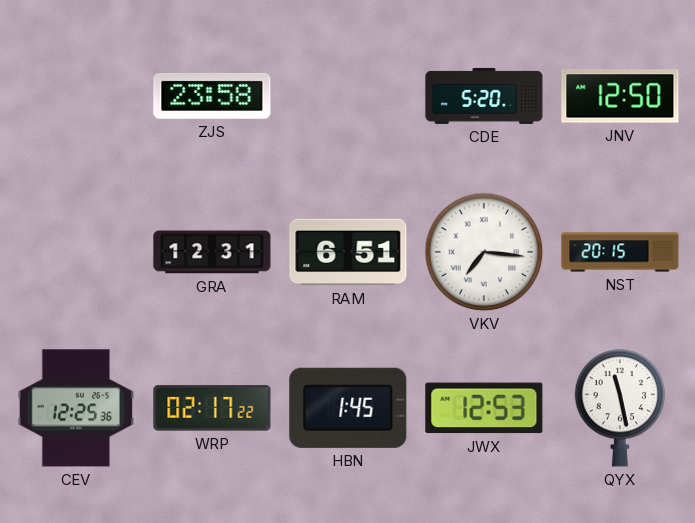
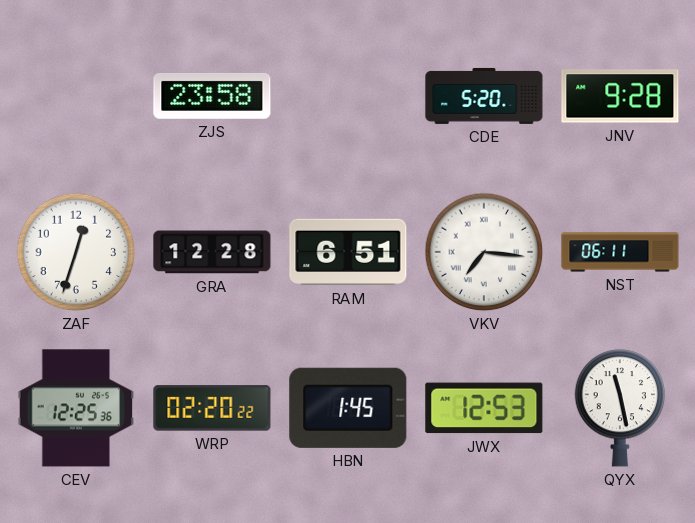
JNV: 12:50 -> 9:28
ZAF: none -> 12:33
GRA: 12:31 -> 12:28
NST: 20:15 -> 06:11
WRP: 02:17 -> 02:20
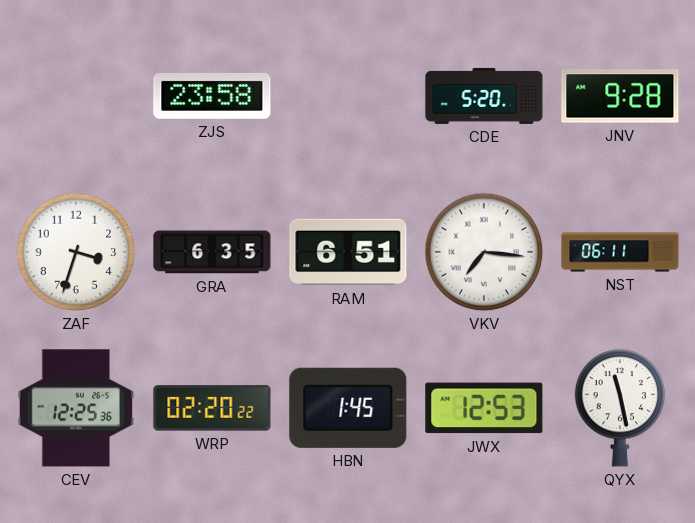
ZAF: 12:33 -> 3:33
GRA: 12:28 -> 6:35
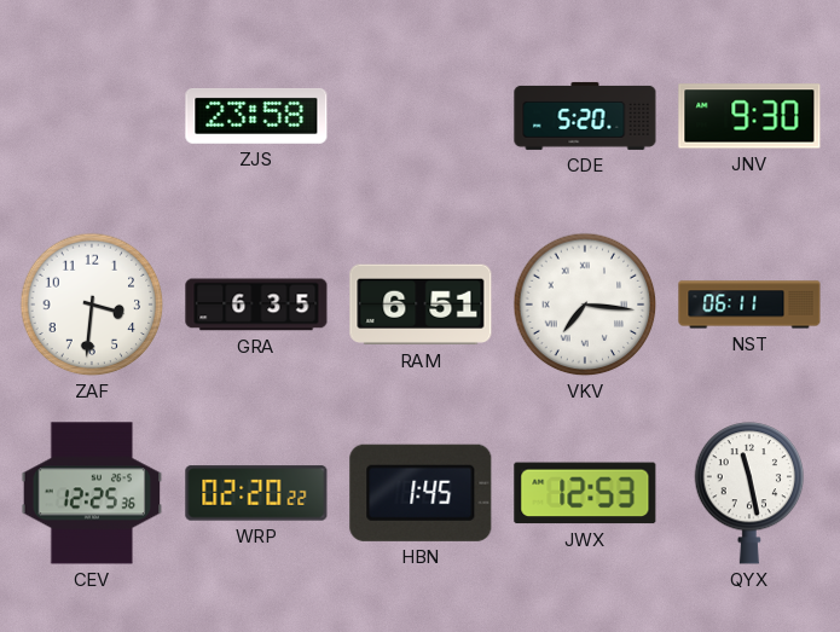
JNV: 9:28 -> 9:30
ZAF: 3:33 -> 3:31
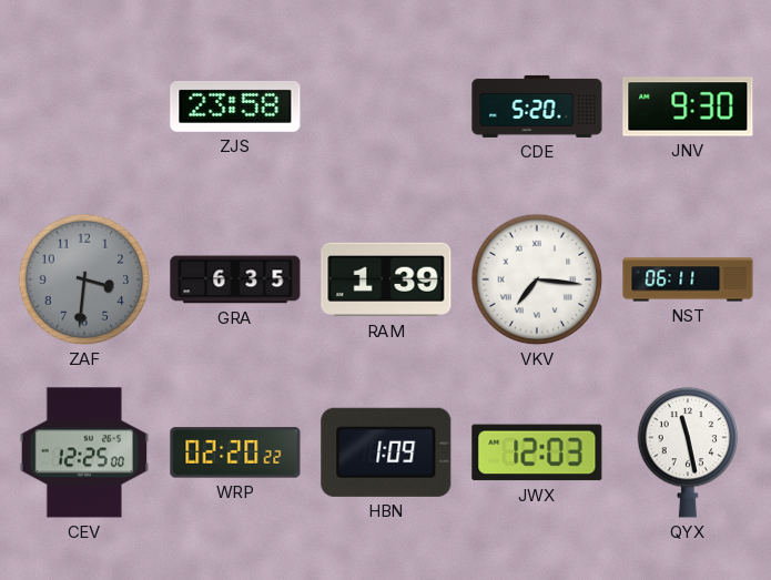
ZAF dial: white -> grey
RAM: 6:51 -> 1:39
CEV: 12:25:36 -> 12:25:00
HBN: 1:45 -> 1:09
JWX: 12:53 -> 12:03
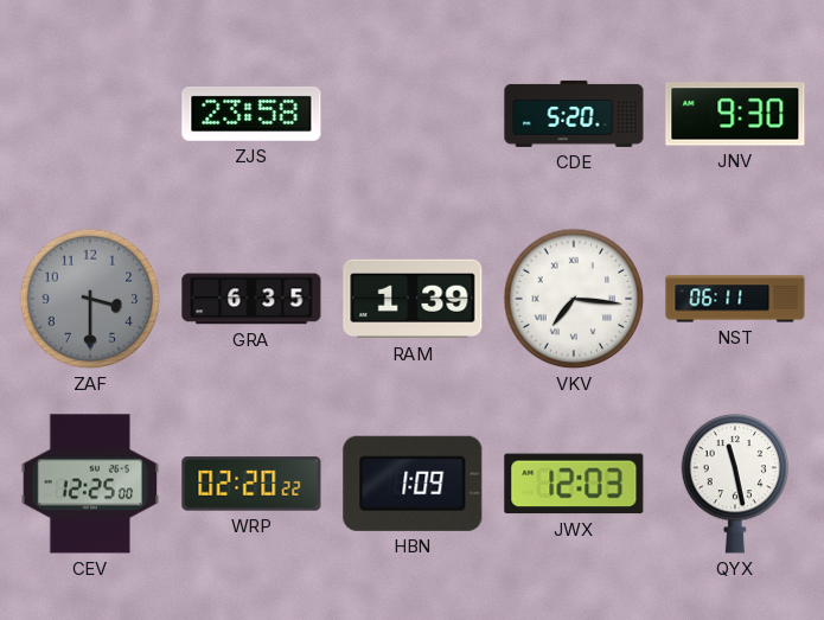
ZAF: 3:31 -> 3:30
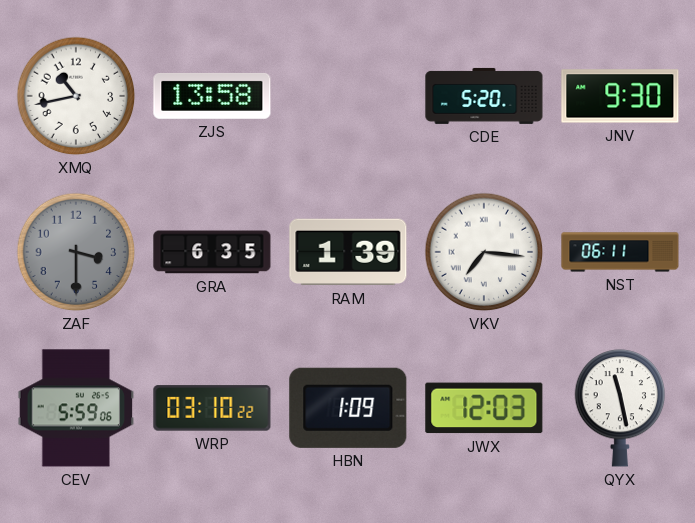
XMQ: none -> 10:43
ZJS: 23:58 -> 13:58
CEV: 12:25 -> 5:59
WRP: 02:20 -> 03:10
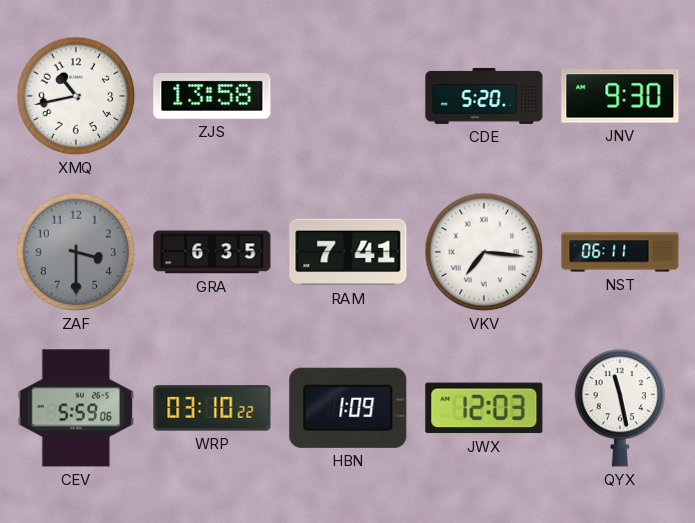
RAM: 1:39 -> 7:41
